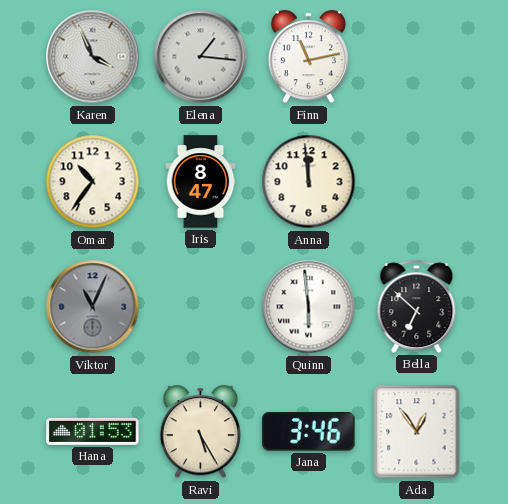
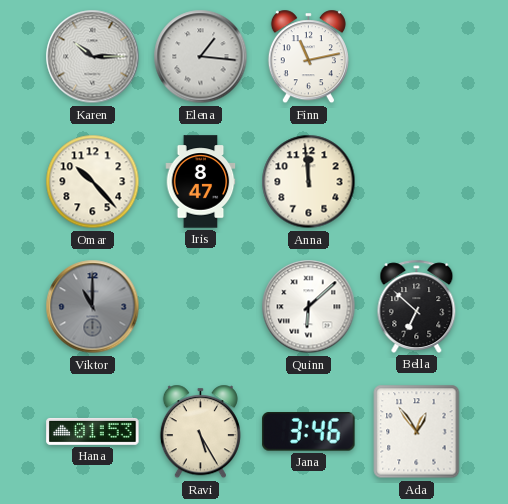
Karen: 3:56 -> 10:15
Omar: 10:36 -> 10:23
Viktor: 11:04 -> 11:00
Quinn: 5:59 -> 6:08
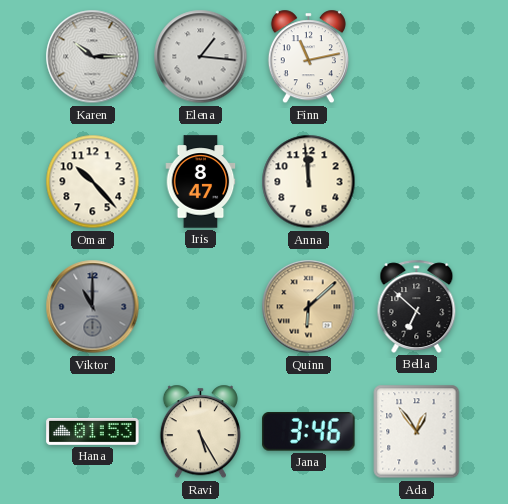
Quinn dial: white -> champagne
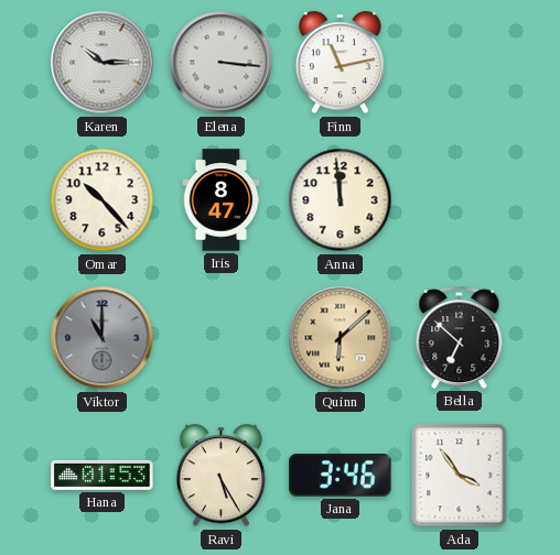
Elena: 1:16 -> 3:16
Ada: 12:54 -> 3:54
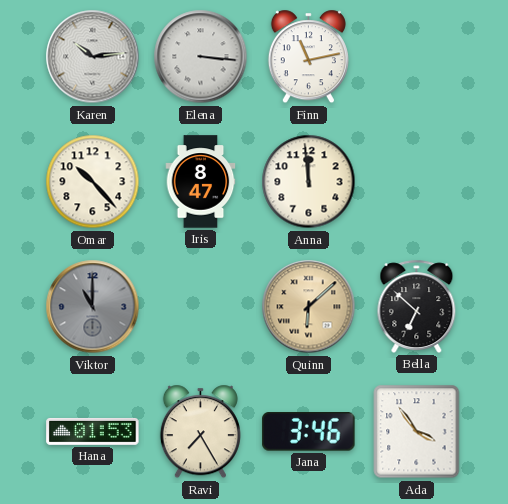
Karen: 10:15 -> 10:14
Ravi: 5:25 -> 7:25
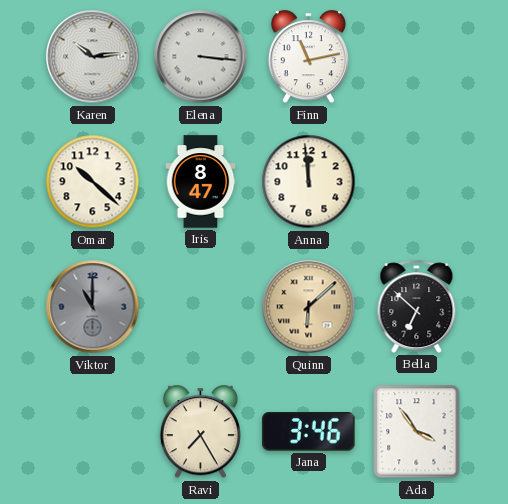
Omar: 10:23 -> 10:22
Hana: 01:53 -> none
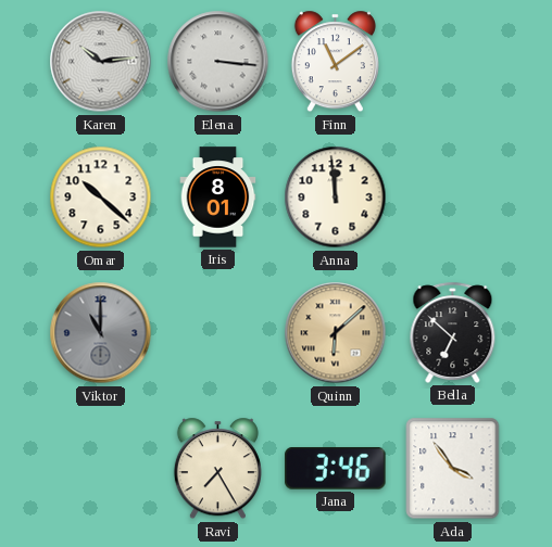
Finn: 11:13 -> 11:09
Iris: 8:47 -> 8:01
